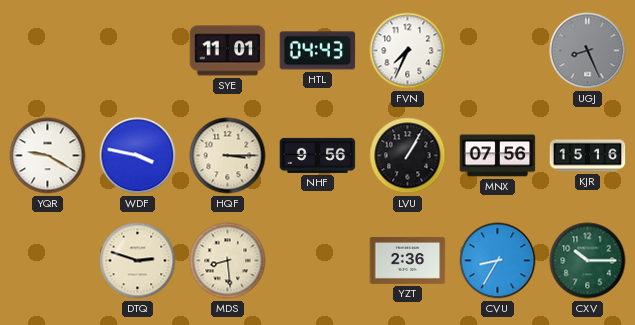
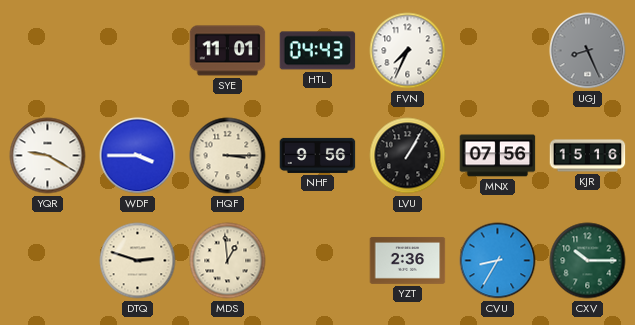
WDF: 3:47 -> 3:45
MDS: 8:29 -> 12:59
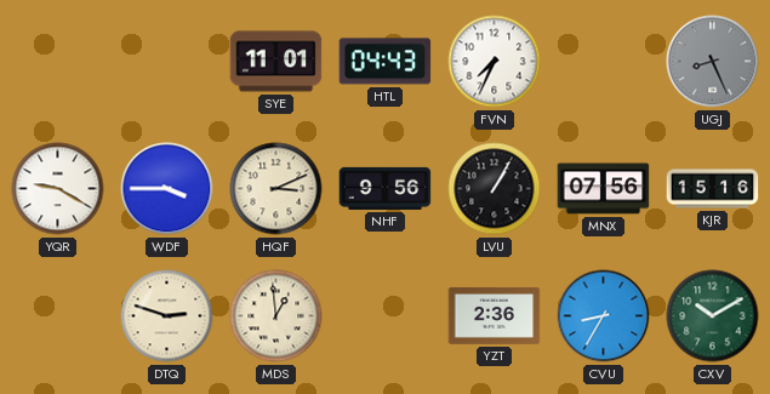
HQF: 3:15 -> 3:11
CXV: 10:15 -> 10:10
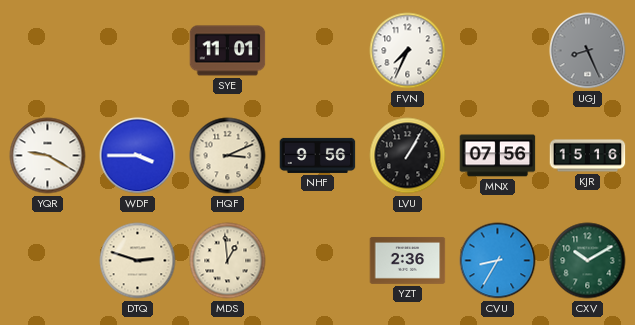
HTL: 04:43 -> none
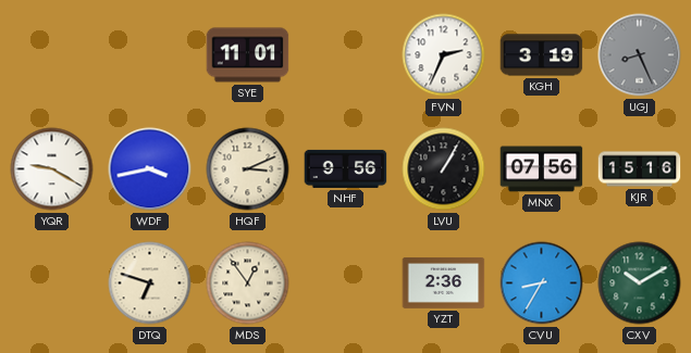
FVN: 7:34 -> 2:34
KGH: none -> 3:19
WDF: 3:45 -> 3:43
DTQ: 2:48 -> 6:48
MDS: 12:59 -> 12:54
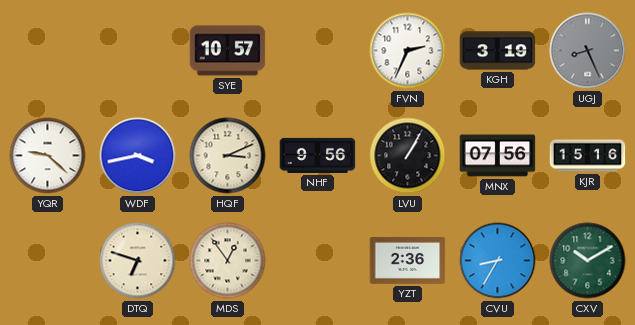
SYE: 11:01 -> 10:57
YQR: 9:20 -> 9:22
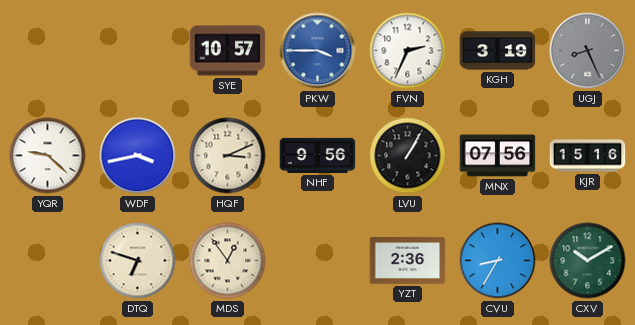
PKW: none -> 3:45
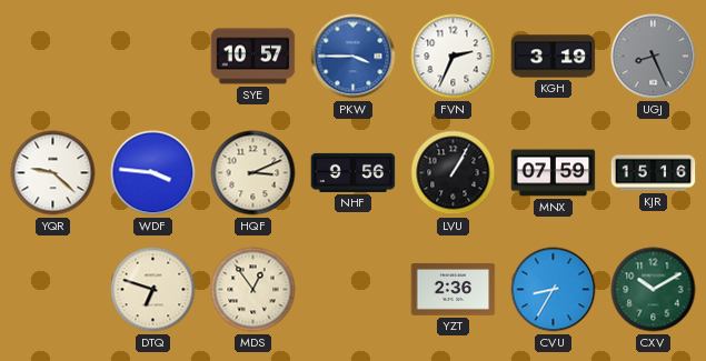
WDF: 3:43 -> 3:46
MNX: 07:56 -> 07:59
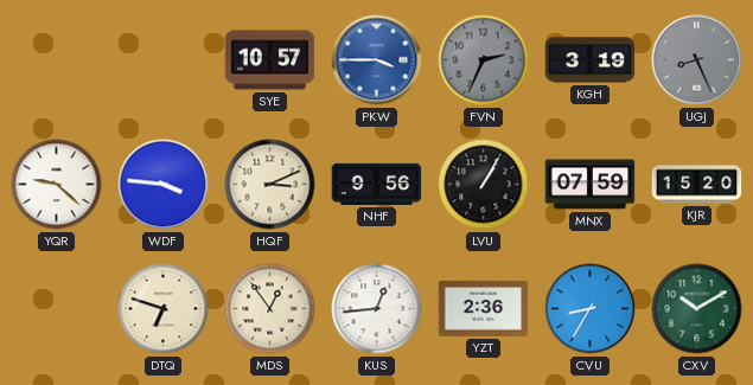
FVN dial: white -> grey
KJR: 15:16 -> 15:20
KUS: none -> 12:44
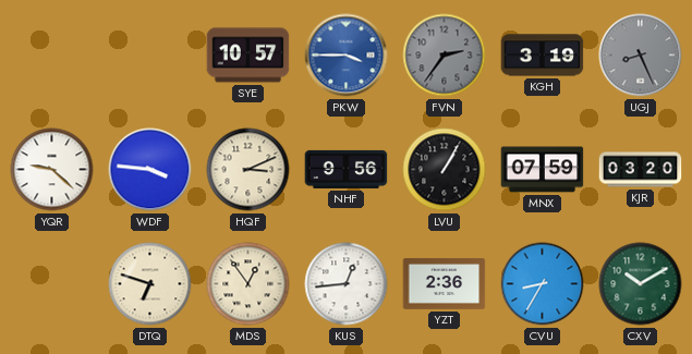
FVN: 2:34 -> 2:36
KJR: 15:20 -> 03:20
